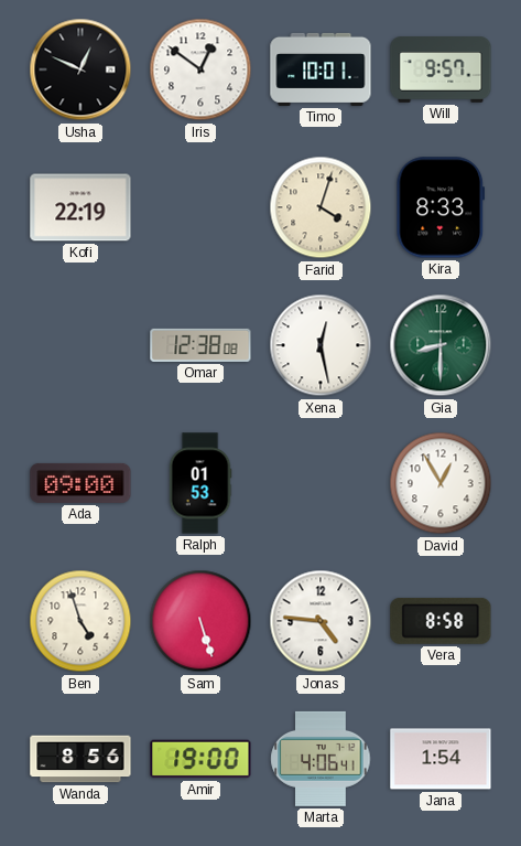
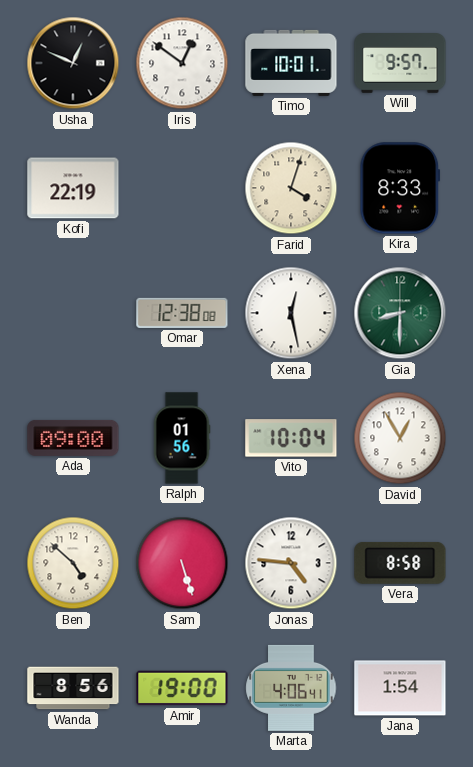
Ralph: 01:53 -> 01:56
Vito: none -> 10:04
Ben: 4:57 -> 4:52
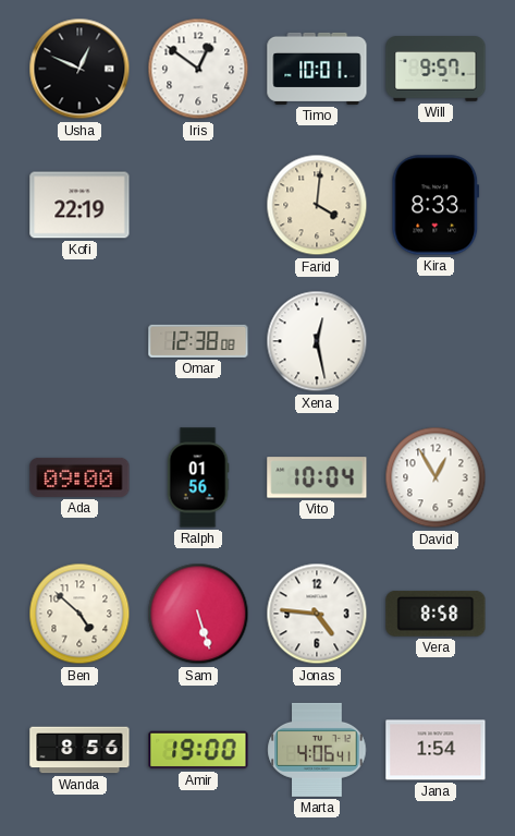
Farid: 4:03 -> 4:01
Gia: 8:30 -> none
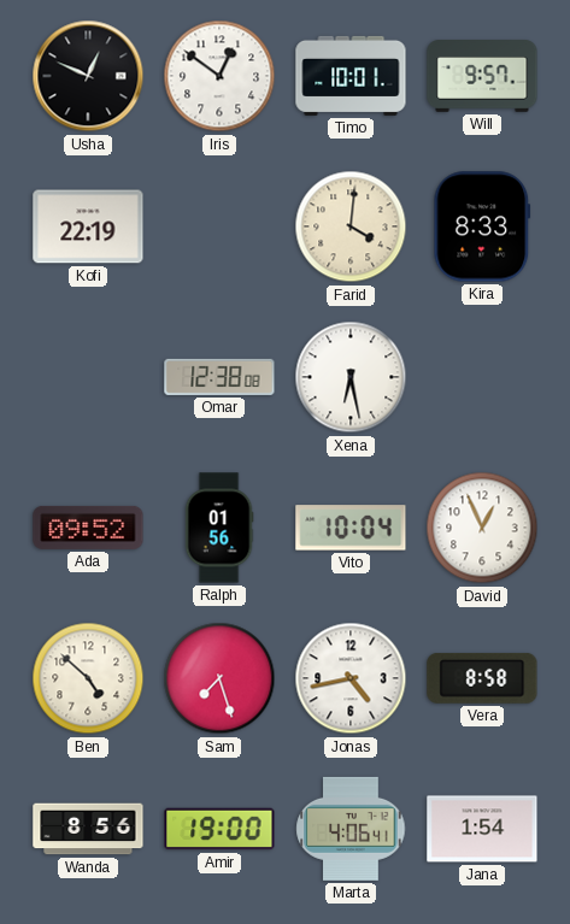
Xena: 12:28 -> 6:28
Ada: 09:00 -> 09:52
David: 12:55 -> 12:56
Sam: 5:27 -> 7:27
Jonas: 4:46 -> 4:43
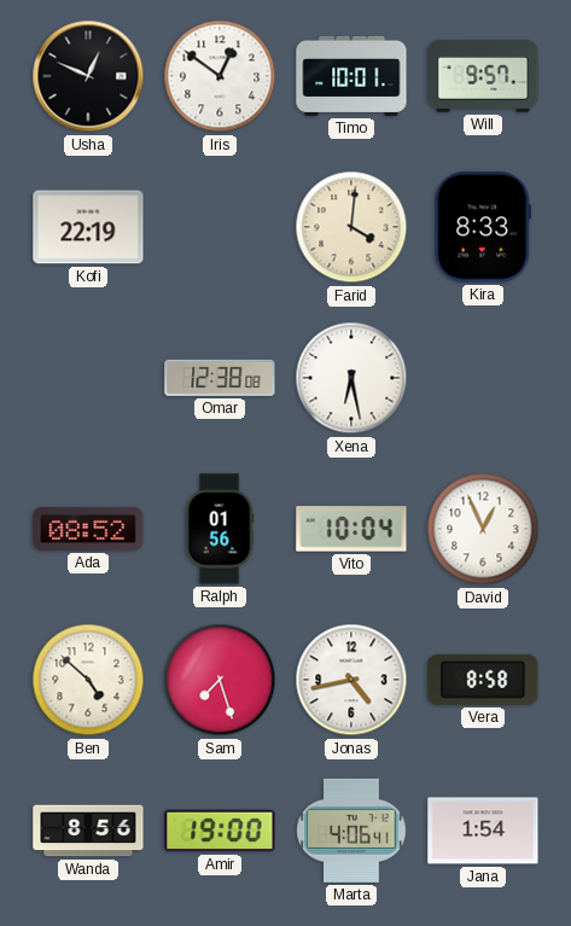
Ada: 09:52 -> 08:52
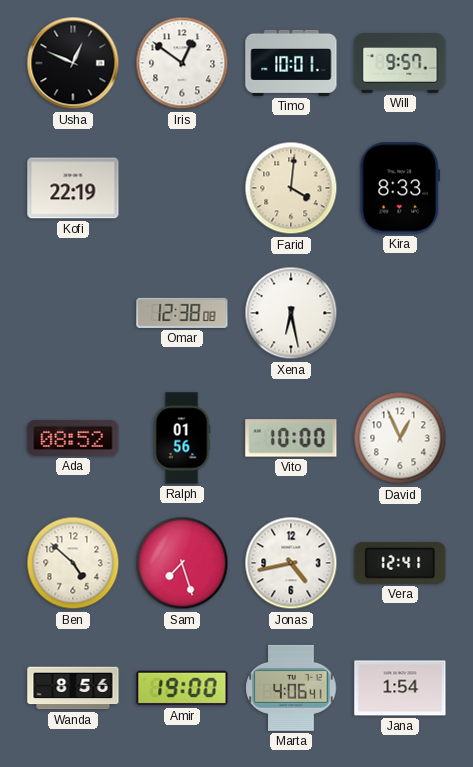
Vito: 10:04 -> 10:00
Vera: 8:58 -> 12:41
